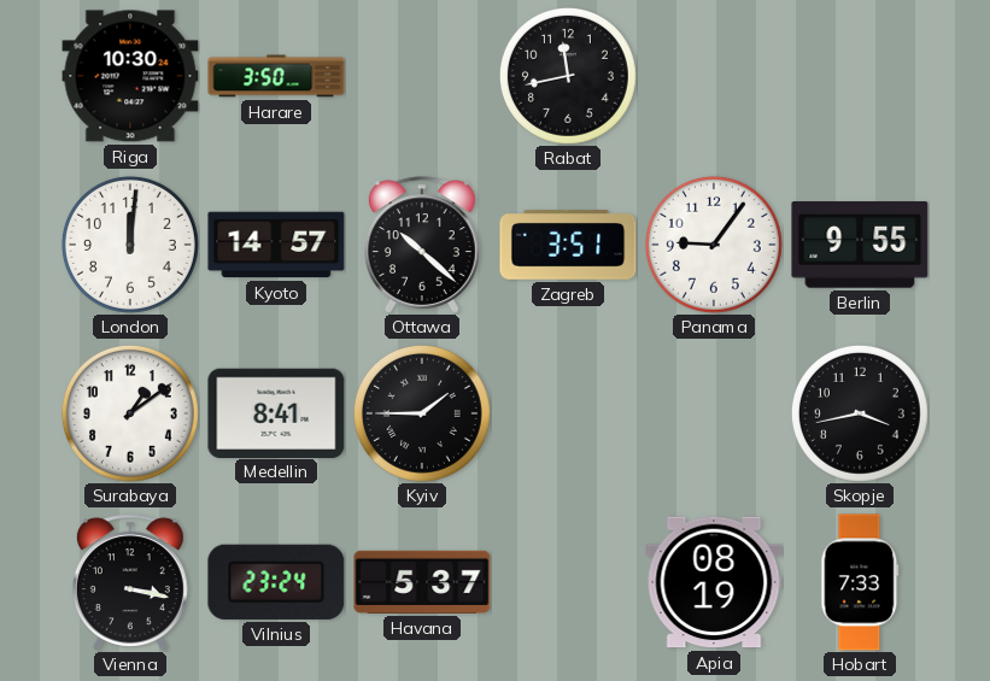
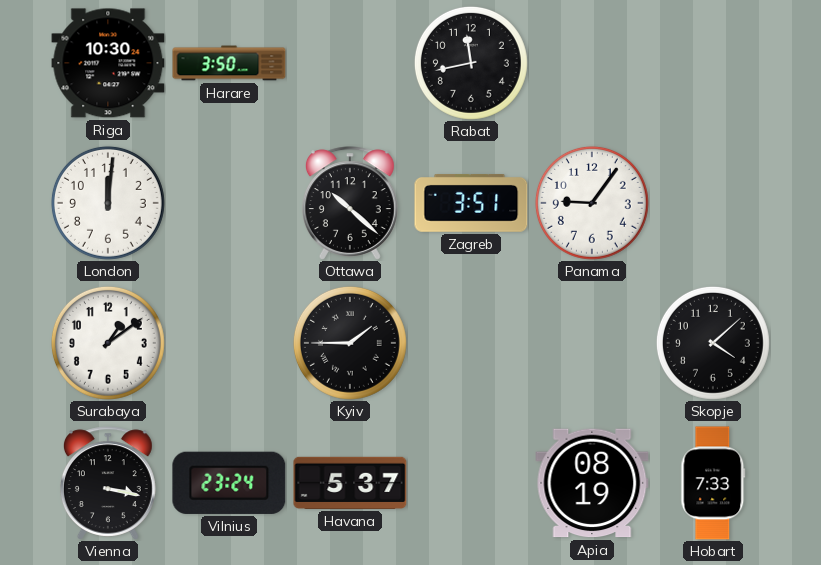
Kyoto: 14:57 -> none
Berlin: 9:55 -> none
Medellin: 8:41 -> none
Skopje: 3:43 -> 4:08
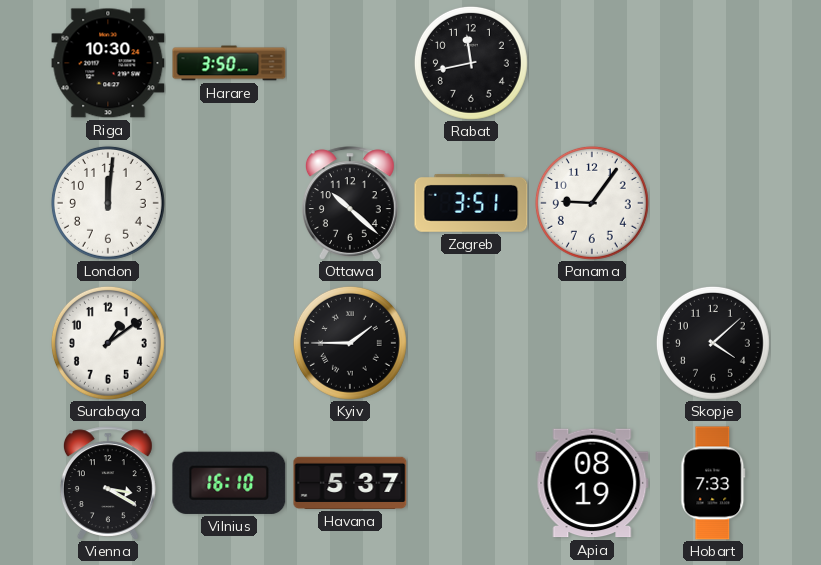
Vienna: 3:17 -> 3:20
Vilnius: 23:24 -> 16:10
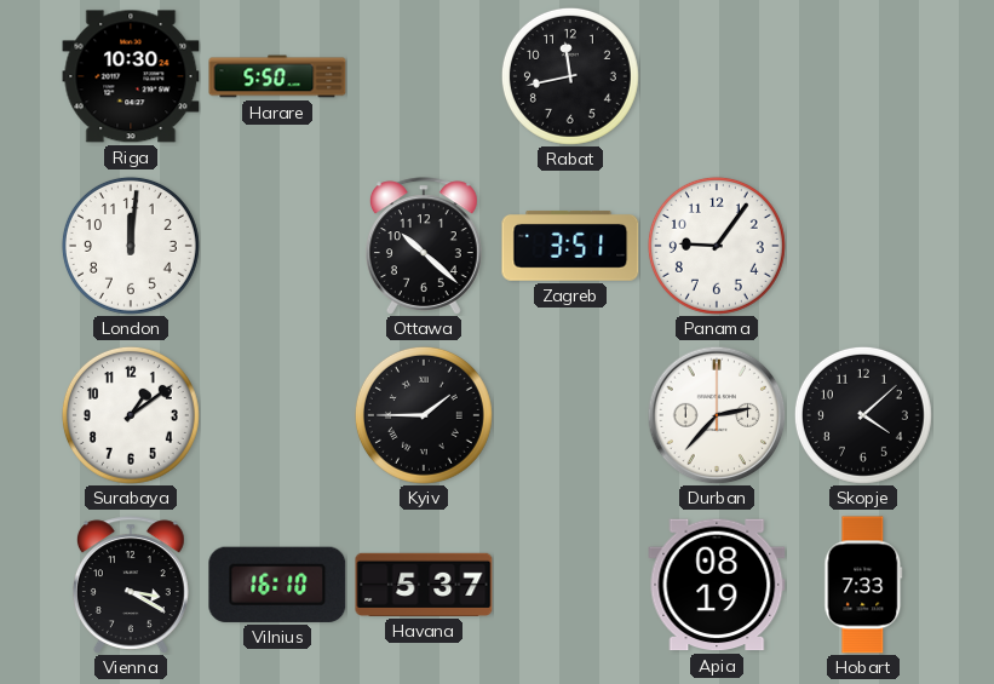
Harare: 3:50 -> 5:50
Durban: none -> 2:37
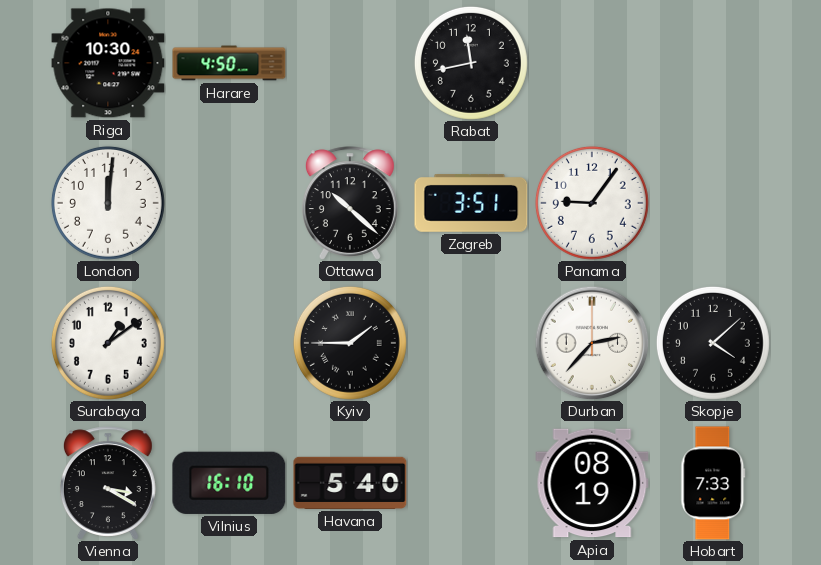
Harare: 5:50 -> 4:50
Havana: 5:37 -> 5:40
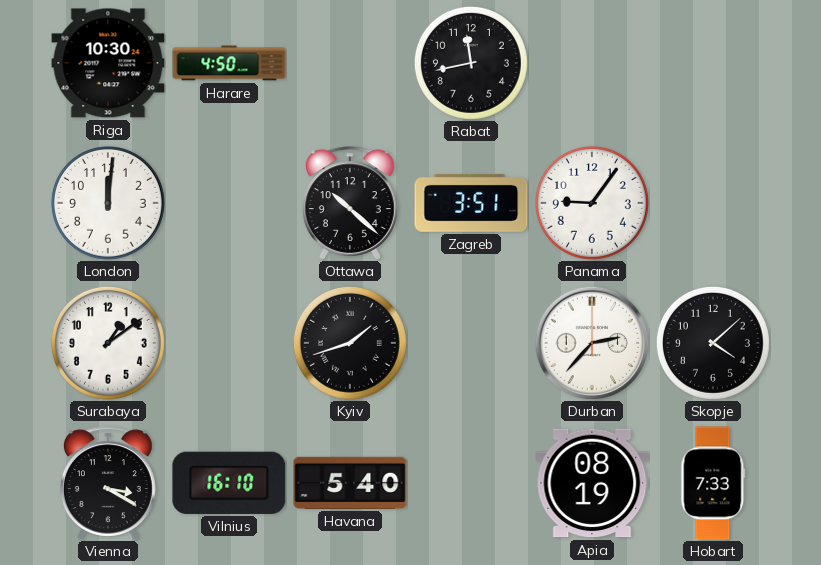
Kyiv: 1:45 -> 1:42
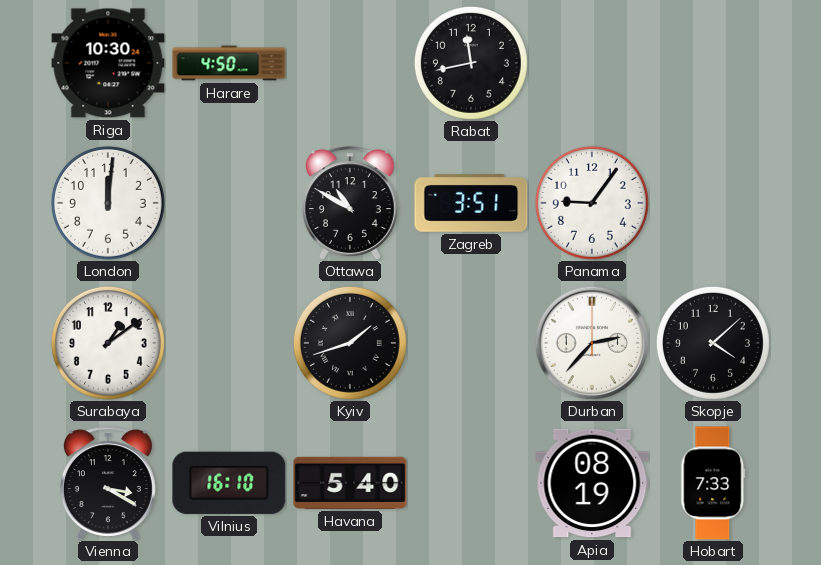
Ottawa: 10:22 -> 10:50
